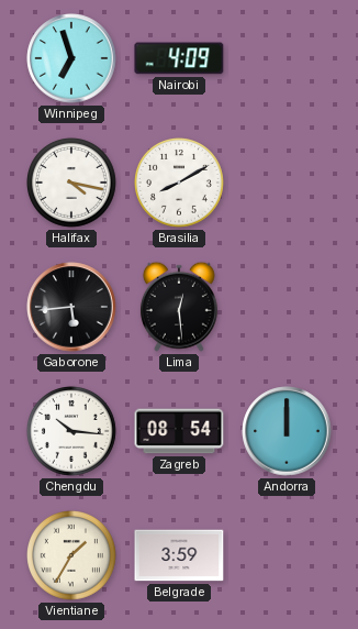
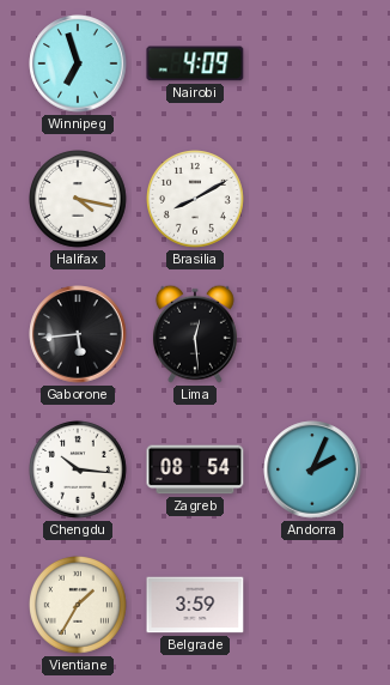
Andorra: 12:00 -> 2:04
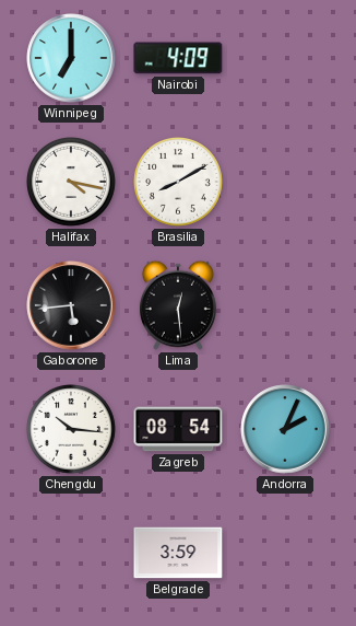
Winnipeg: 6:57 -> 7:00
Vientiane: 1:35 -> none
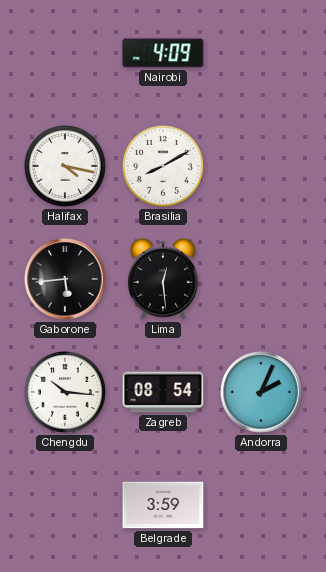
Winnipeg: 7:00 -> none
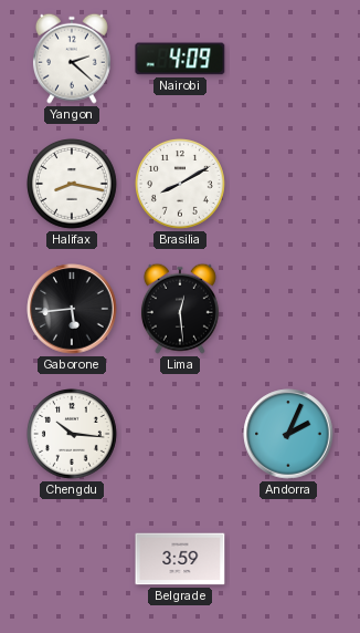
Yangon: none -> 2:22
Halifax: 4:17 -> 8:17
Zagreb: 08:54 -> none
